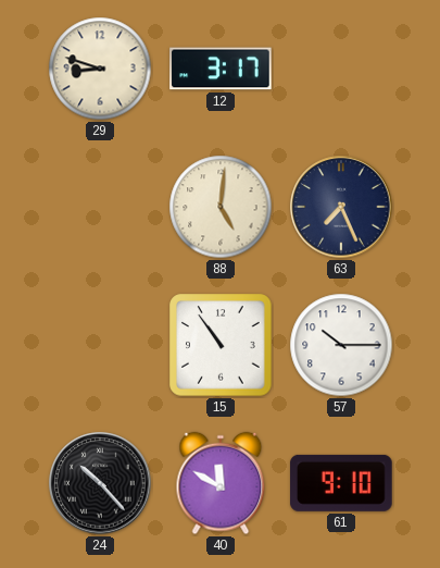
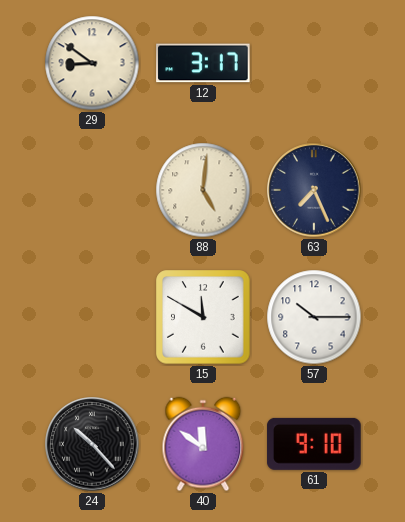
29: 8:48 -> 8:51
15: 10:54 -> 11:50
40: 11:50 -> 11:51
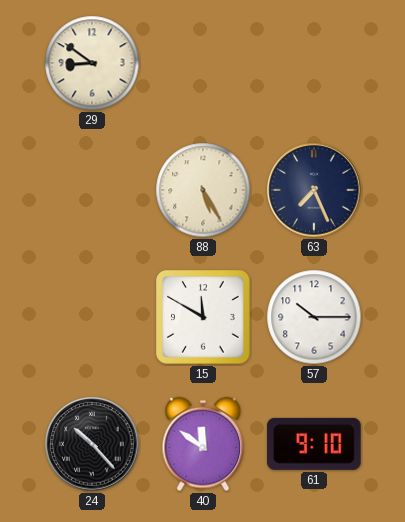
12: 3:17 -> none
88: 5:01 -> 5:25
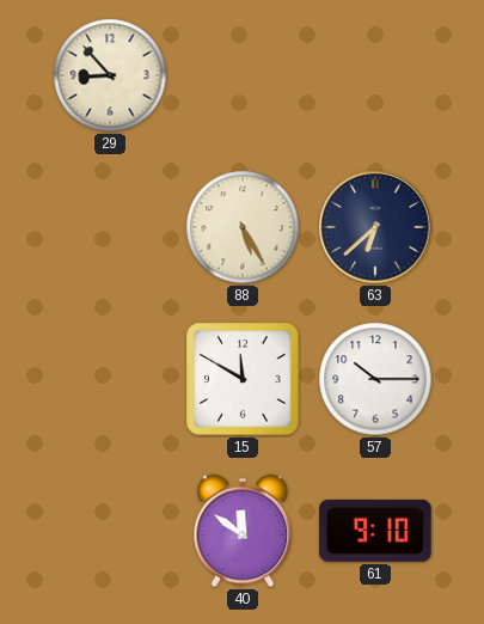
29: 8:51 -> 8:53
63: 7:26 -> 6:38
24: 10:23 -> none
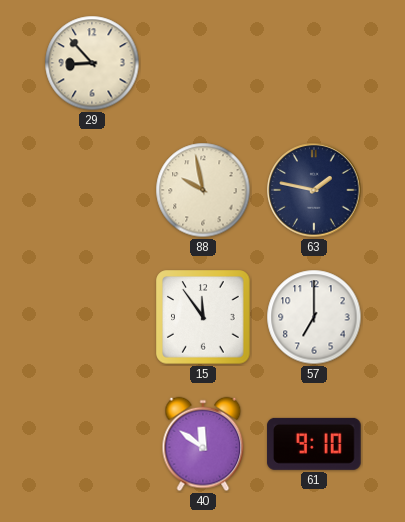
88: 5:25 -> 9:58
63: 6:38 -> 1:47
15: 11:50 -> 11:54
57: 10:15 -> 7:00
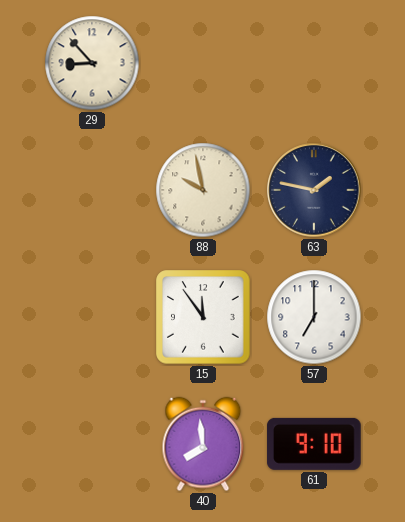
40: 11:51 -> 7:59
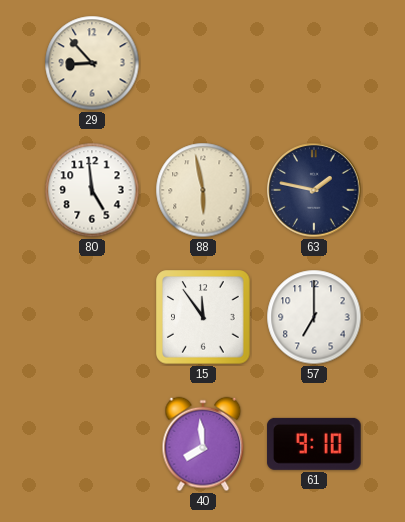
80: none -> 4:59
88: 9:58 -> 5:58
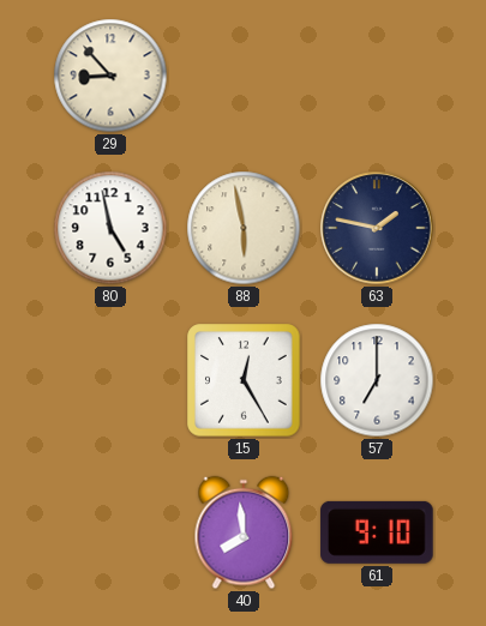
80: 4:59 -> 4:58
15: 11:54 -> 12:25
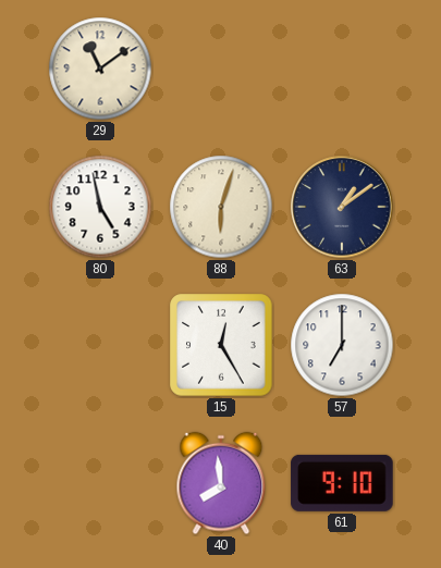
29: 8:53 -> 11:09
88: 5:58 -> 6:03
63: 1:47 -> 1:09
